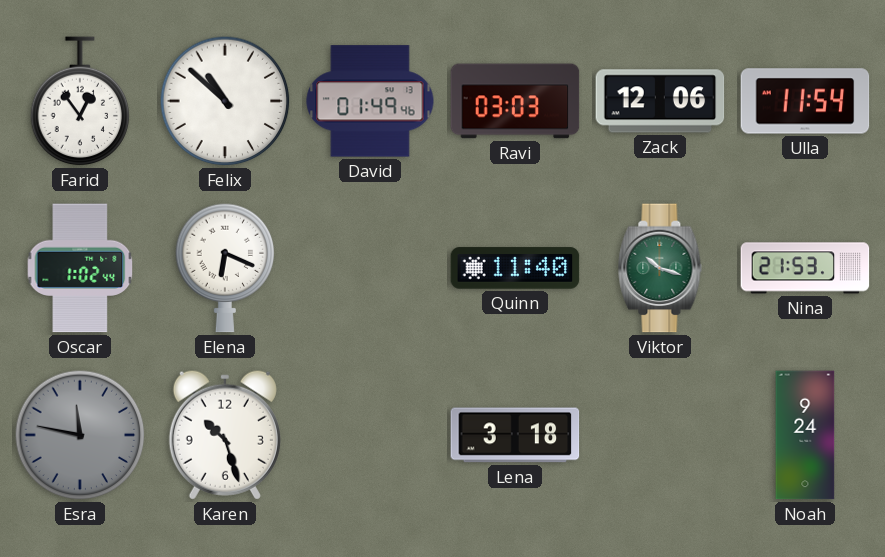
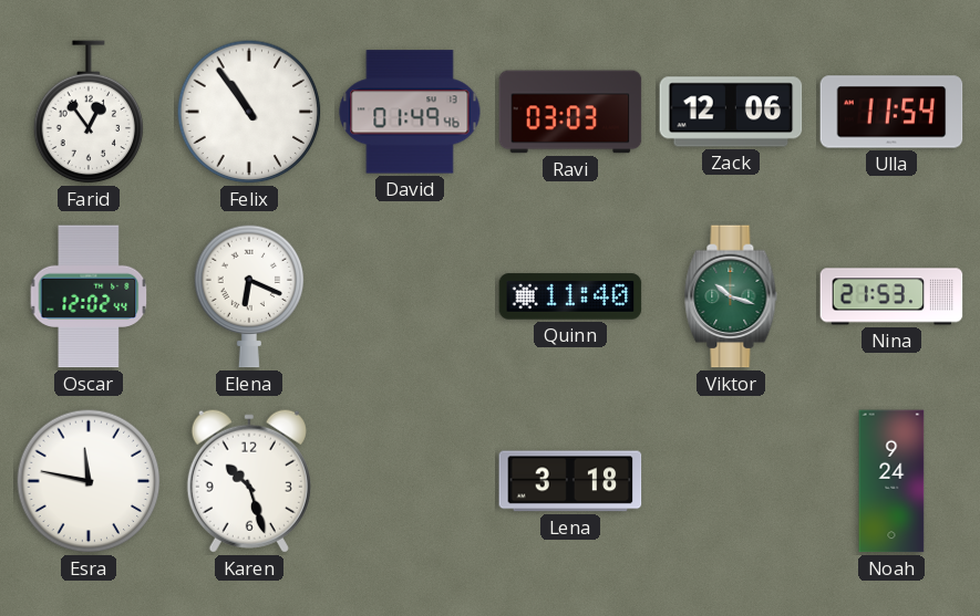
Felix: 10:52 -> 10:54
Oscar: 1:02 -> 12:02
Esra dial: grey -> white
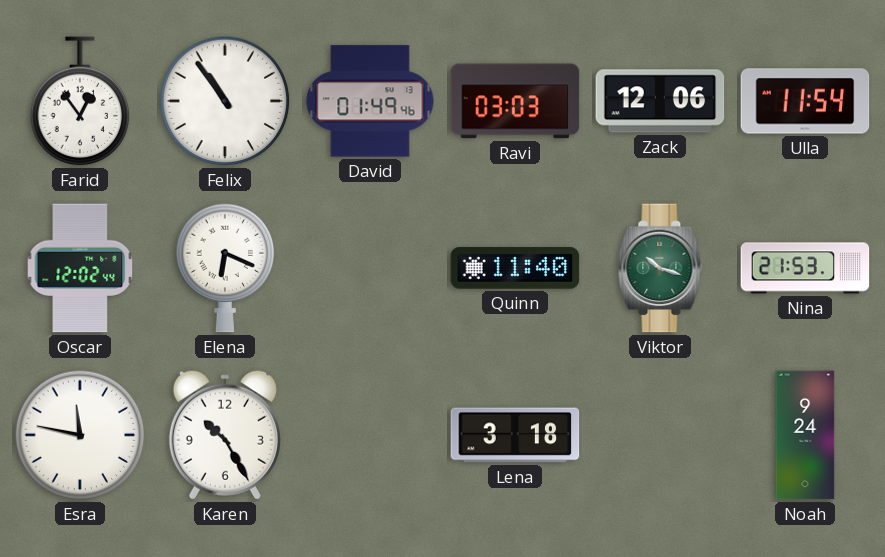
Karen: 10:27 -> 10:25
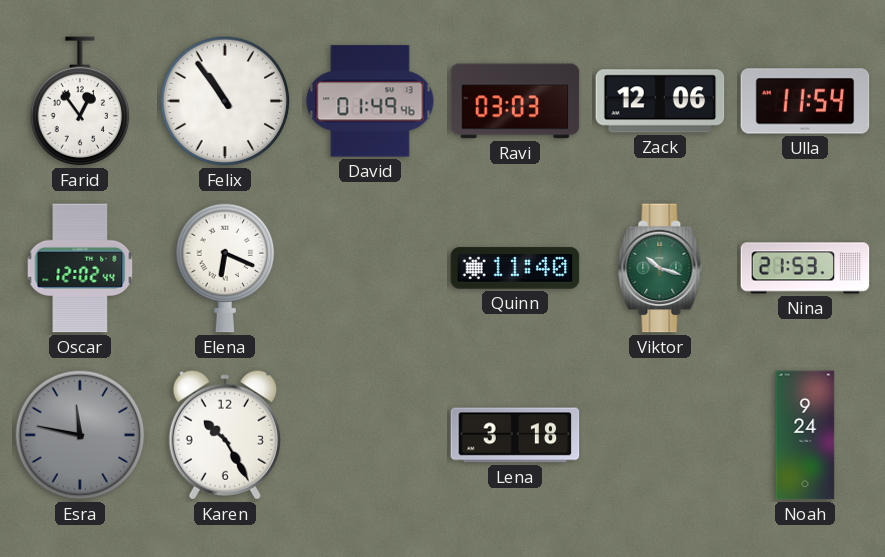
Esra dial: white -> grey
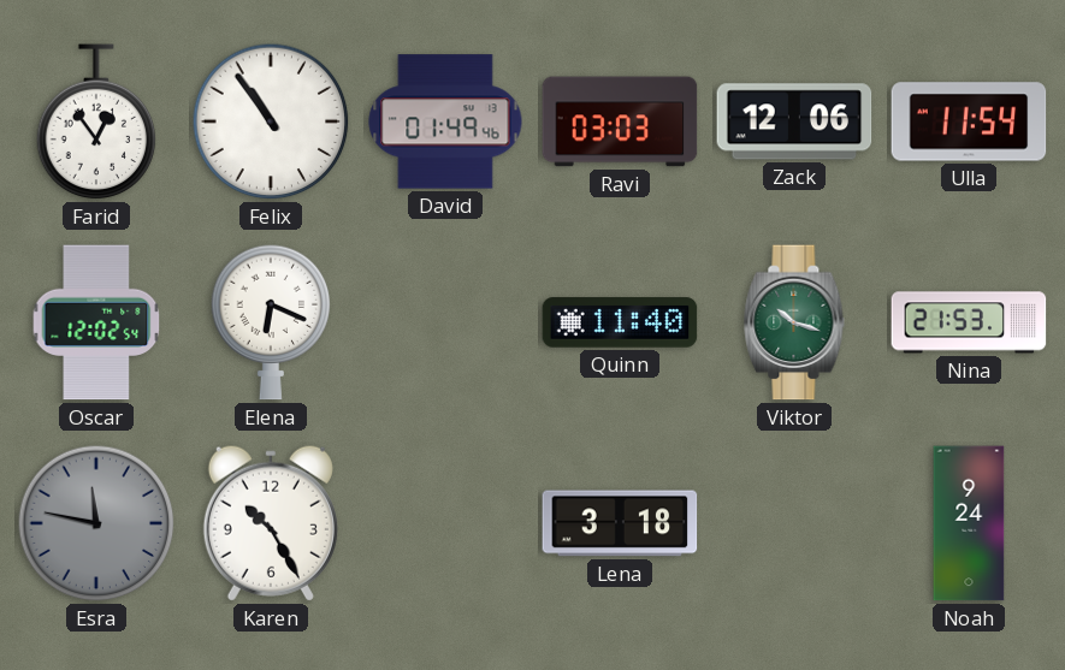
Oscar: 12:02:44 -> 12:02:54
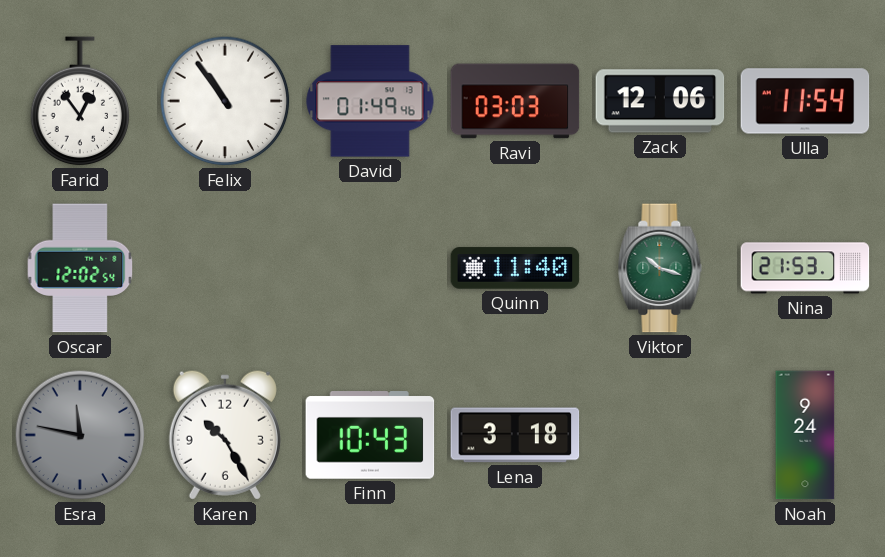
Elena: 6:19 -> none
Finn: none -> 10:43
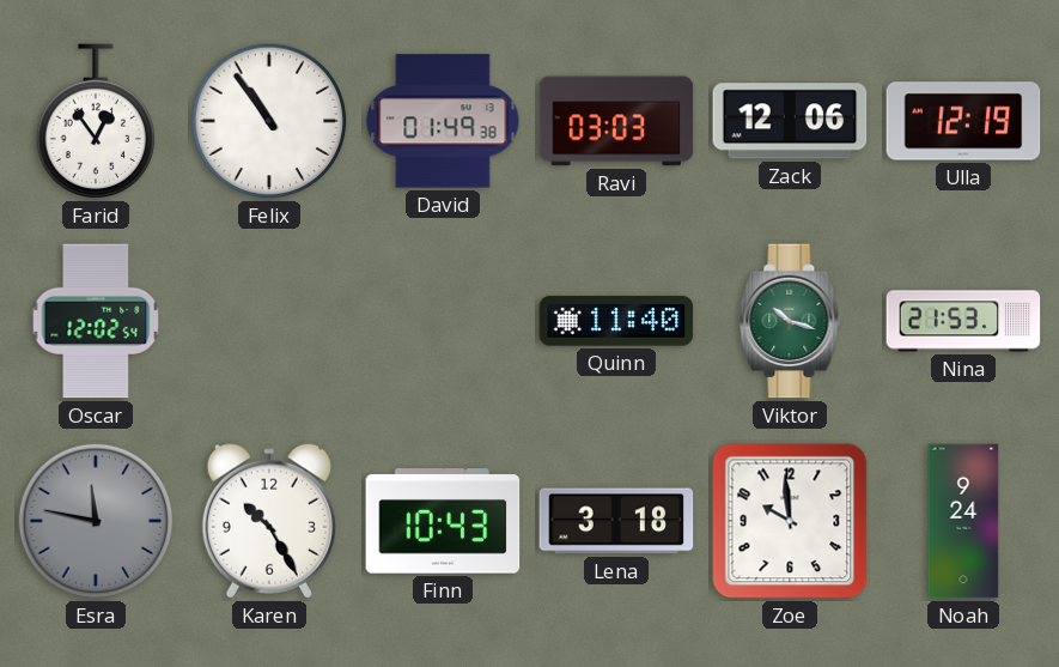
David: 01:49:46 -> 01:49:38
Ulla: 11:54 -> 12:19
Zoe: none -> 9:59
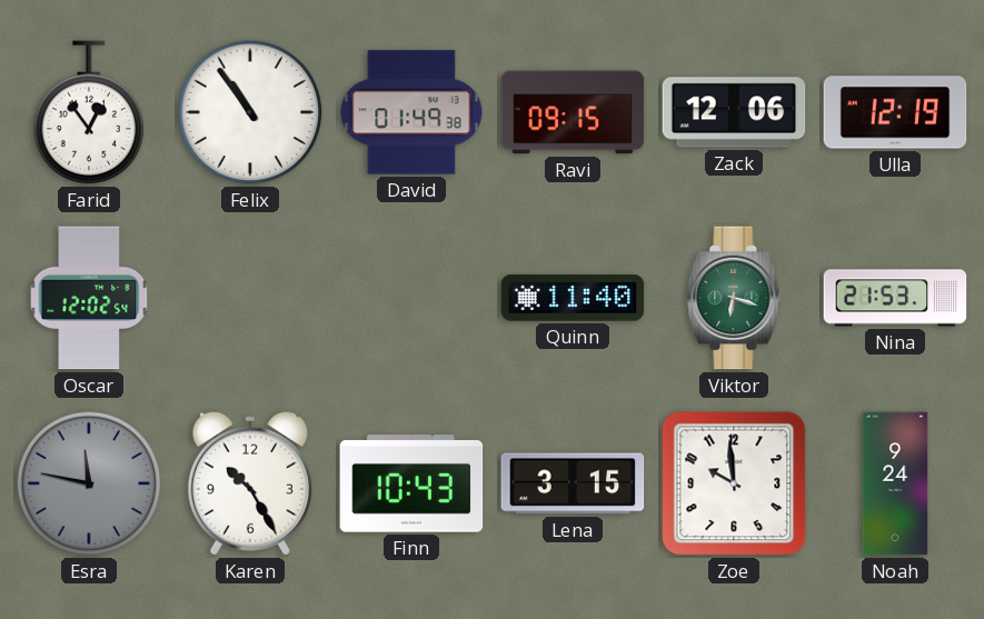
Ravi: 03:03 -> 09:15
Viktor: 10:18 -> 6:18
Lena: 3:18 -> 3:15
